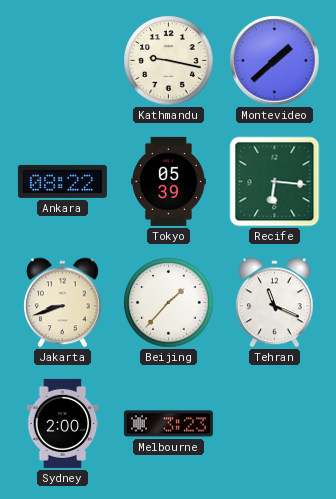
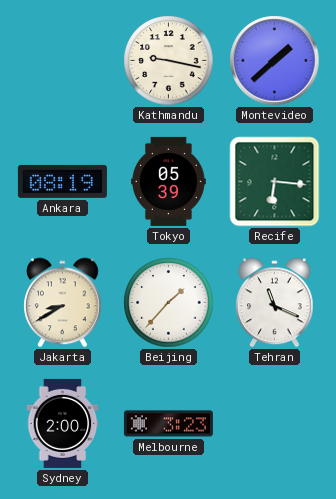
Ankara: 08:22 -> 08:19
Jakarta: 8:42 -> 8:40
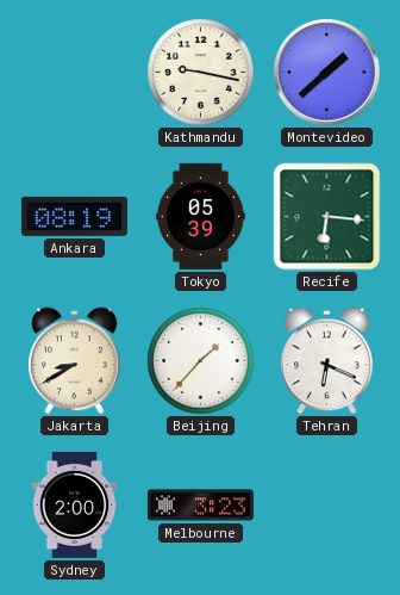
Tehran: 11:19 -> 6:19
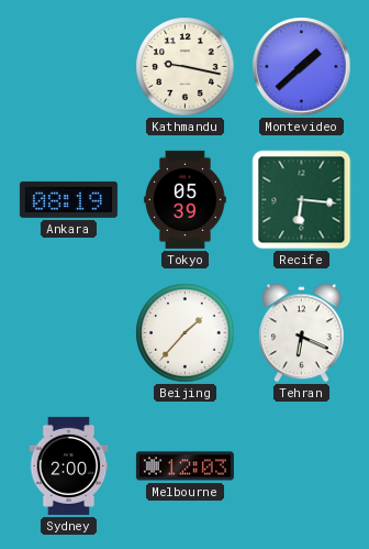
Jakarta: 8:40 -> none
Melbourne: 3:23 -> 12:03
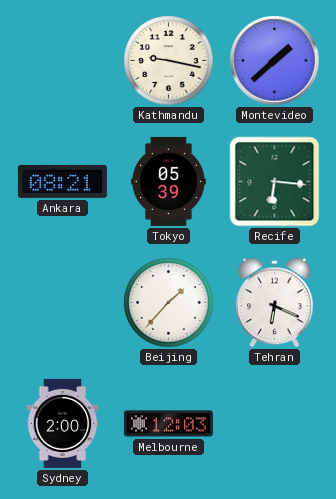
Ankara: 08:19 -> 08:21
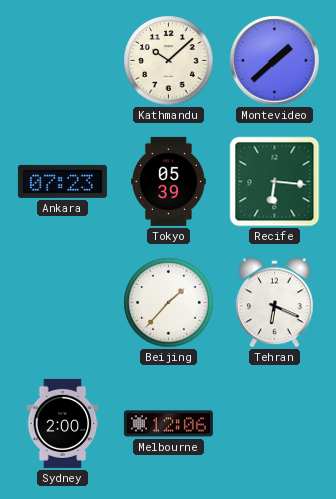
Kathmandu: 9:17 -> 10:08
Ankara: 08:21 -> 07:23
Melbourne: 12:03 -> 12:06
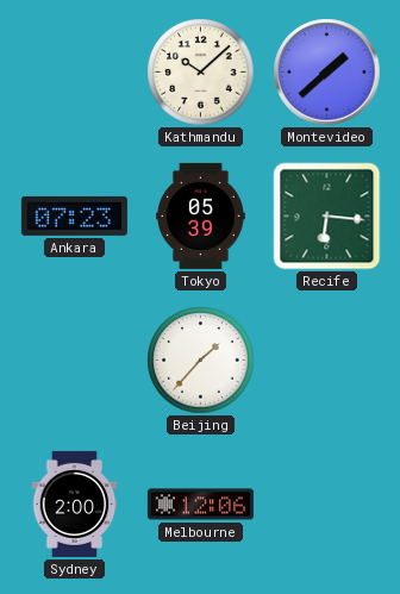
Tehran: 6:19 -> none
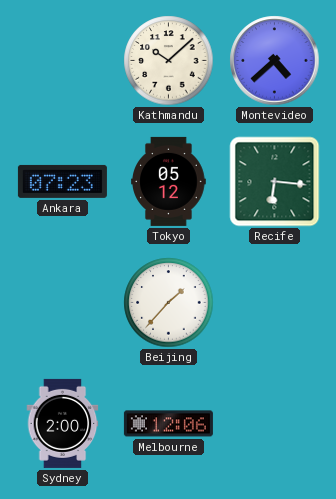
Montevideo: 1:38 -> 4:38
Tokyo: 05:39 -> 05:12
